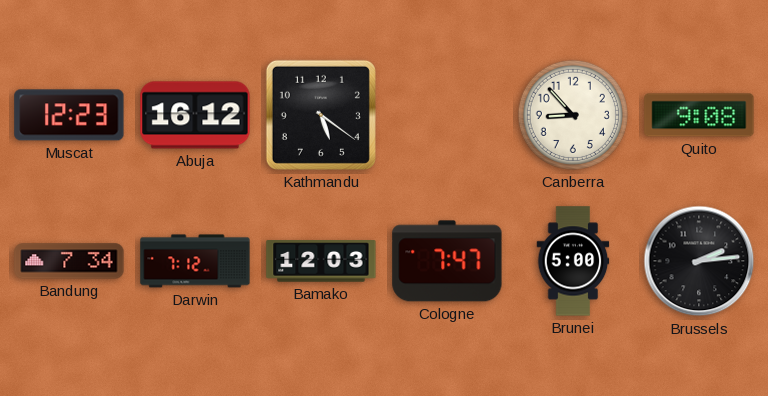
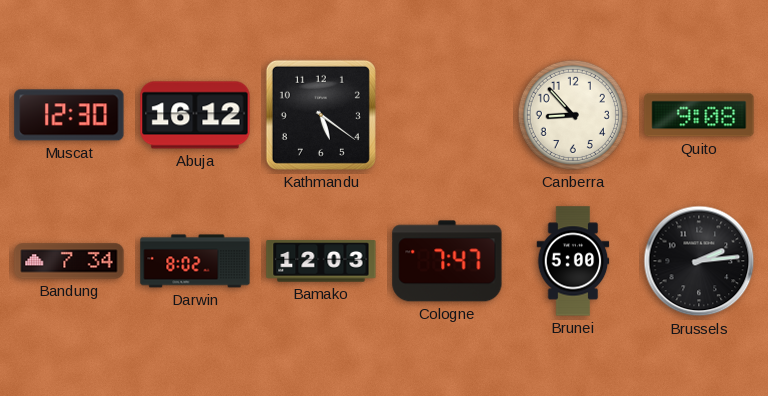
Muscat: 12:23 -> 12:30
Darwin: 7:12 -> 8:02
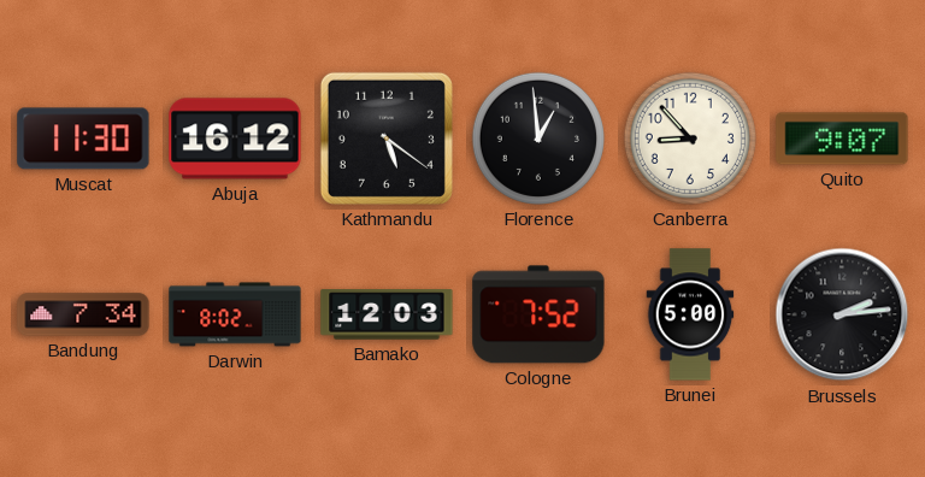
Muscat: 12:30 -> 11:30
Florence: none -> 12:59
Quito: 9:08 -> 9:07
Cologne: 7:47 -> 7:52
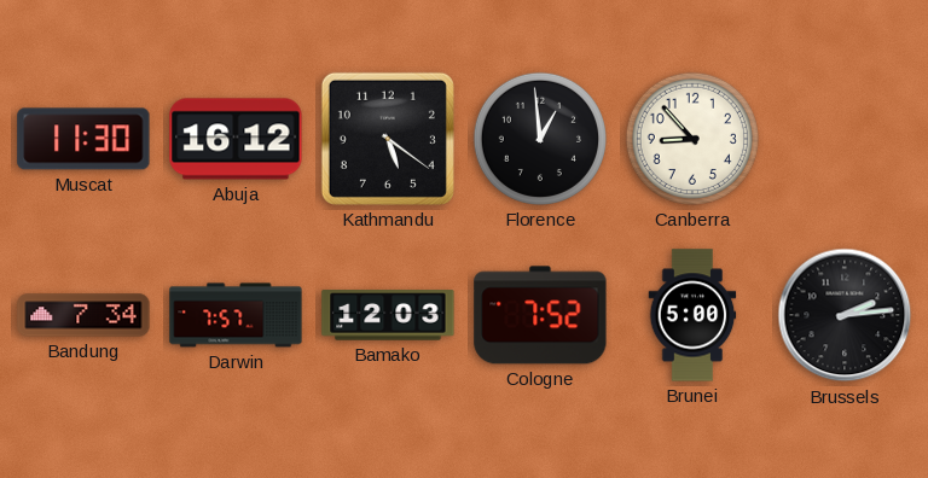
Quito: 9:07 -> none
Darwin: 8:02 -> 7:57
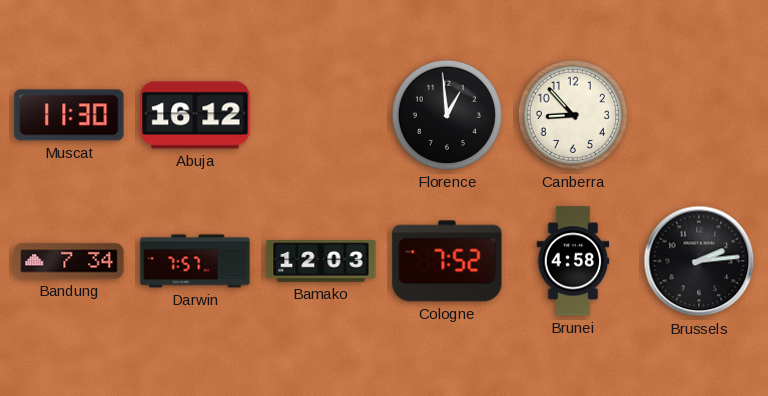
Kathmandu: 5:21 -> none
Brunei: 5:00 -> 4:58
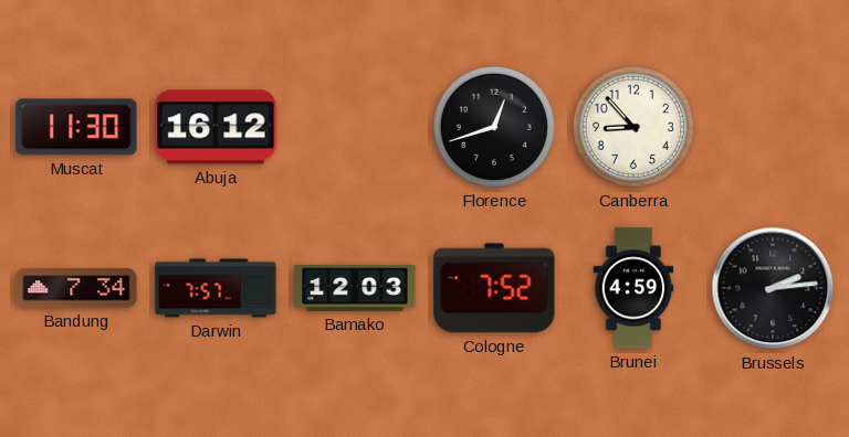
Florence: 12:59 -> 12:42
Brunei: 4:58 -> 4:59
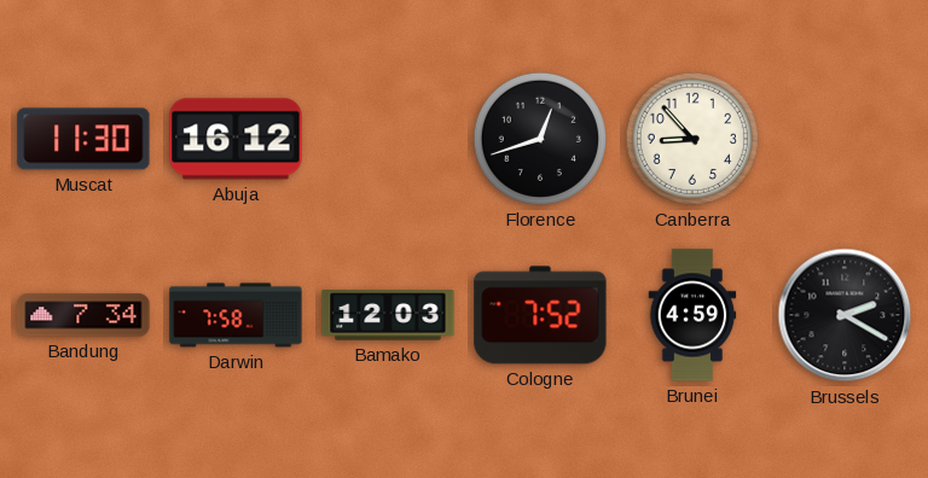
Darwin: 7:57 -> 7:58
Brussels: 2:14 -> 2:20
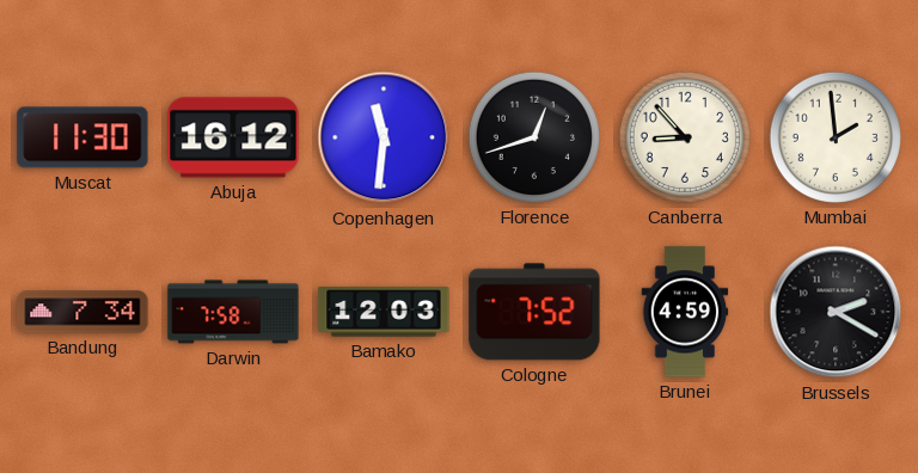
Copenhagen: none -> 11:31
Mumbai: none -> 1:59
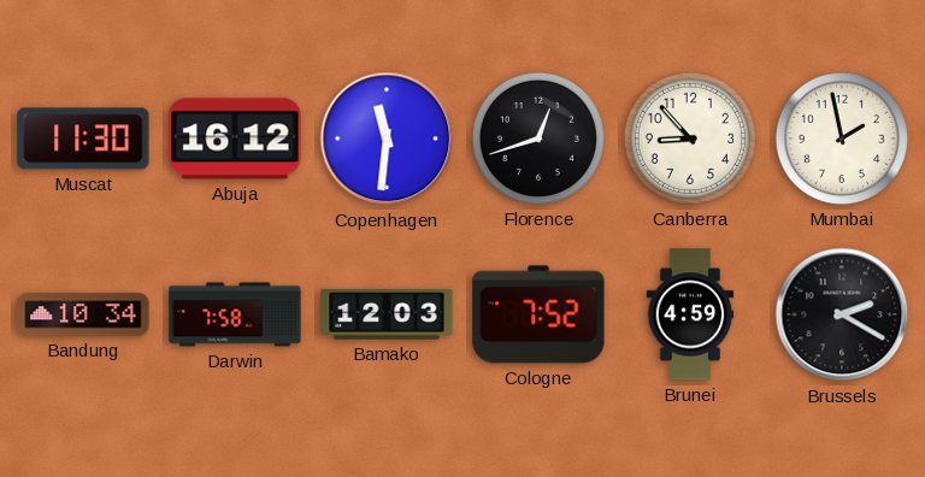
Mumbai: 1:59 -> 1:58
Bandung: 7:34 -> 10:34
